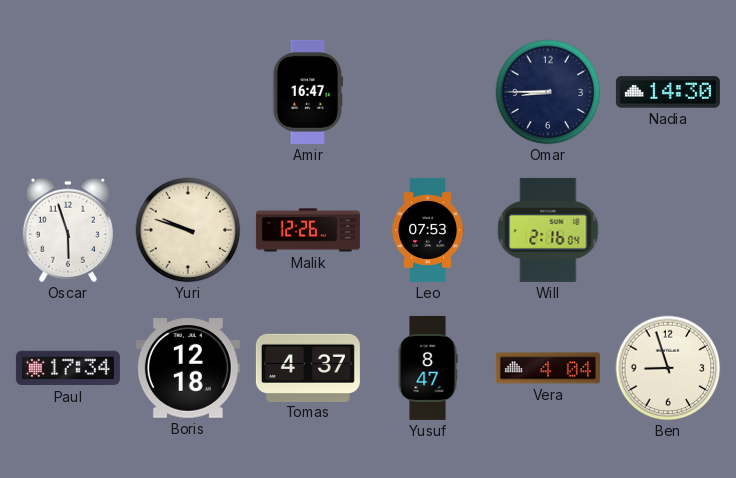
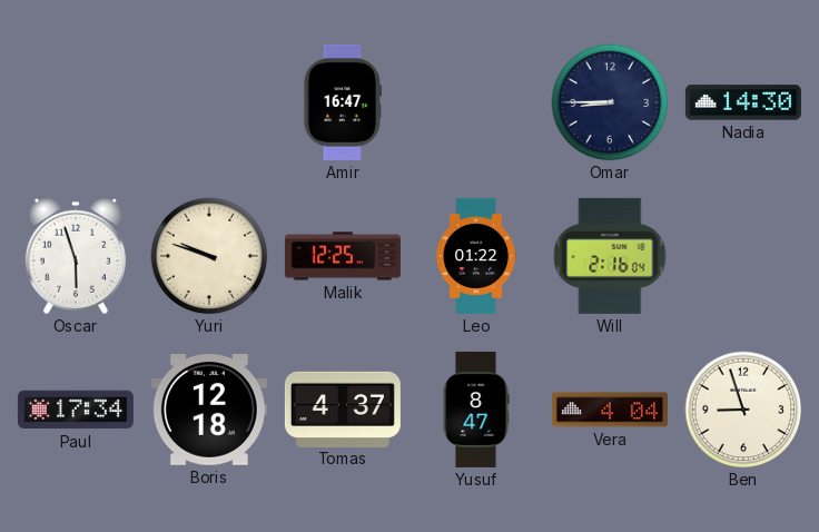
Malik: 12:26 -> 12:25
Leo: 07:53 -> 01:22
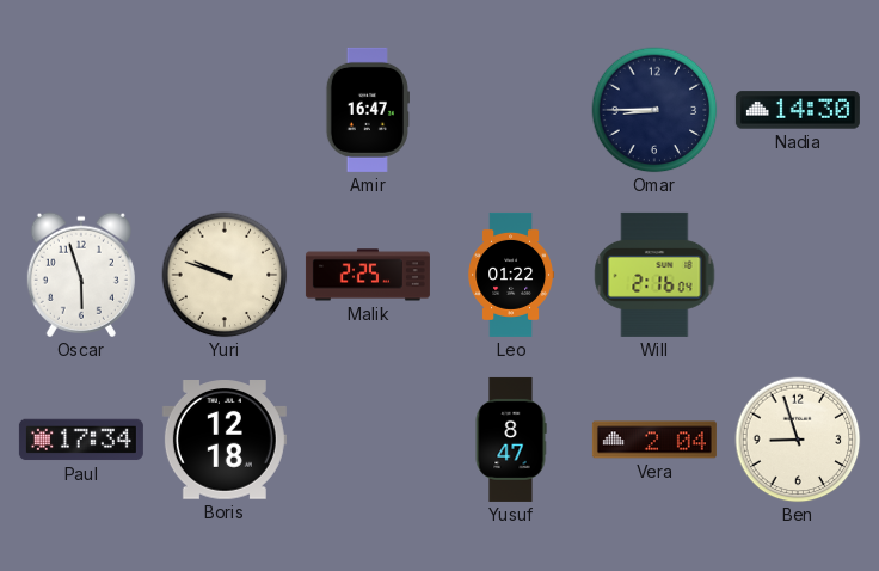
Malik: 12:25 -> 2:25
Tomas: 4:37 -> none
Vera: 4:04 -> 2:04
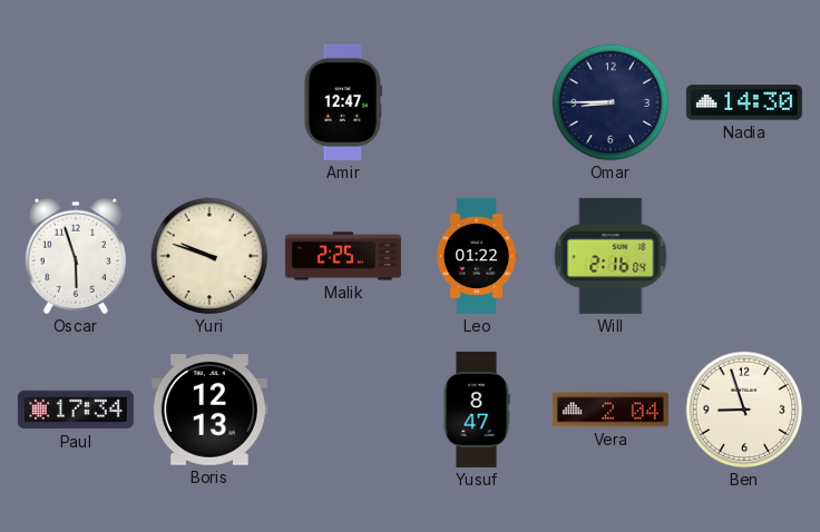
Amir: 16:47 -> 12:47
Boris: 12:18 -> 12:13
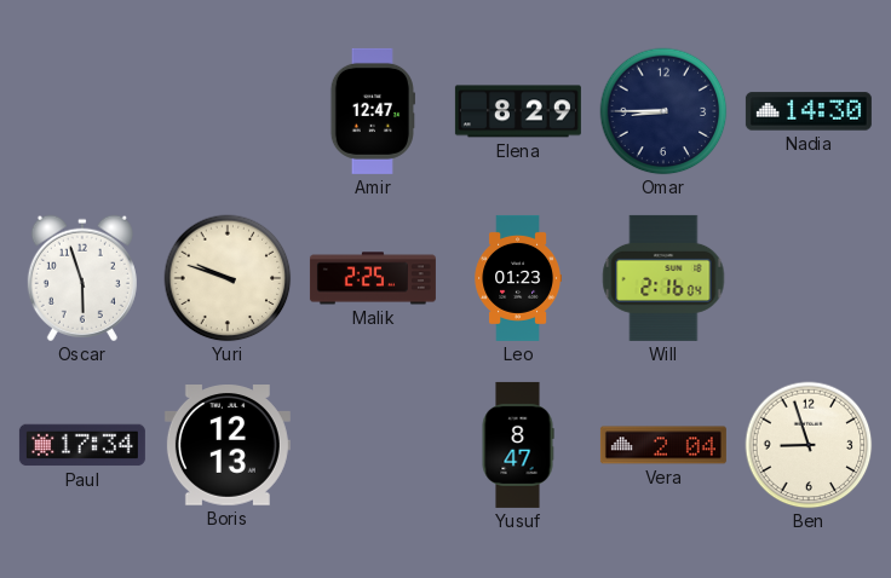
Elena: none -> 8:29
Leo: 01:22 -> 01:23
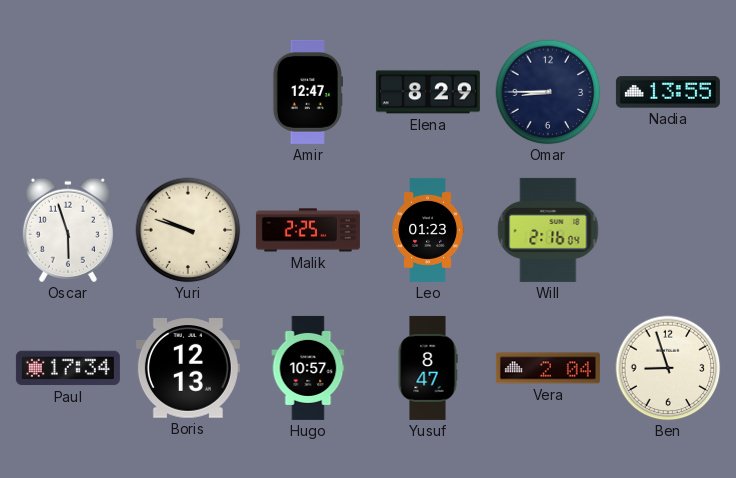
Nadia: 14:30 -> 13:55
Hugo: none -> 10:57
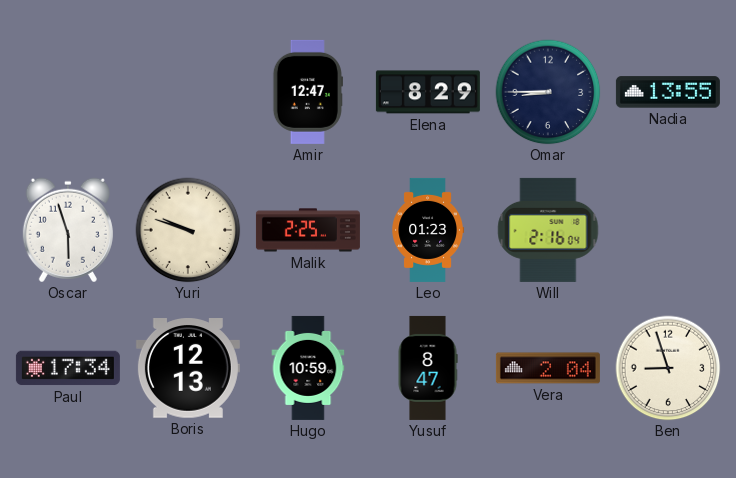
Hugo: 10:57 -> 10:59
